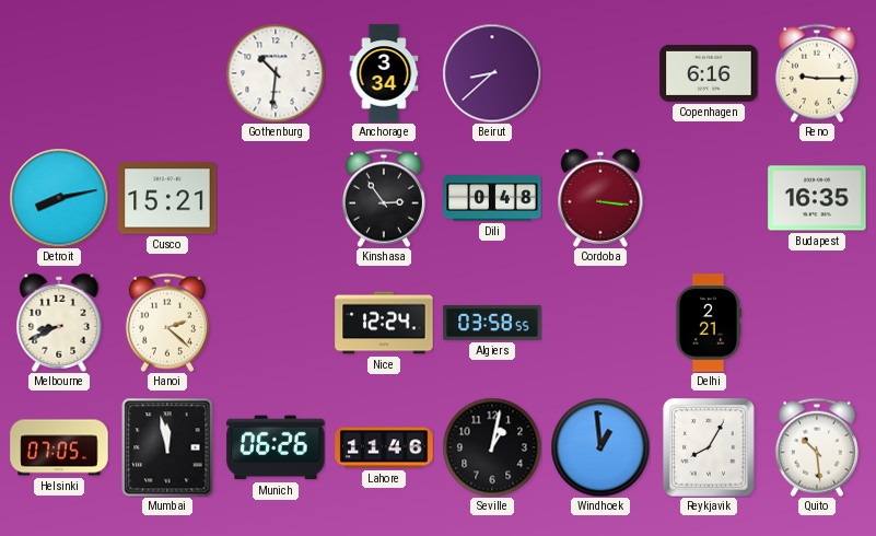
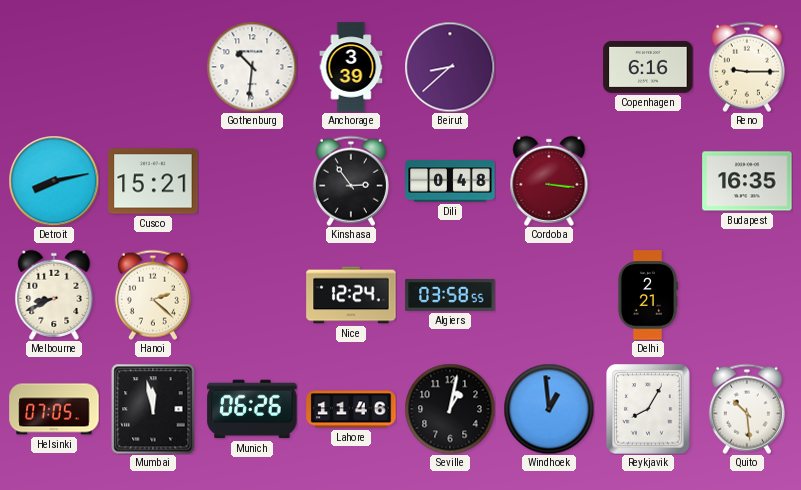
Anchorage: 3:34 -> 3:39
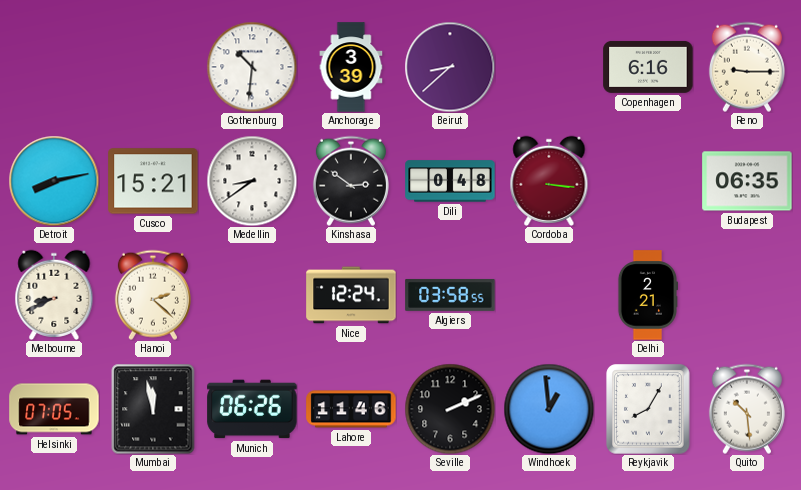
Medellin: none -> 8:39
Kinshasa: 2:54 -> 2:51
Budapest: 16:35 -> 06:35
Seville: 1:02 -> 2:11
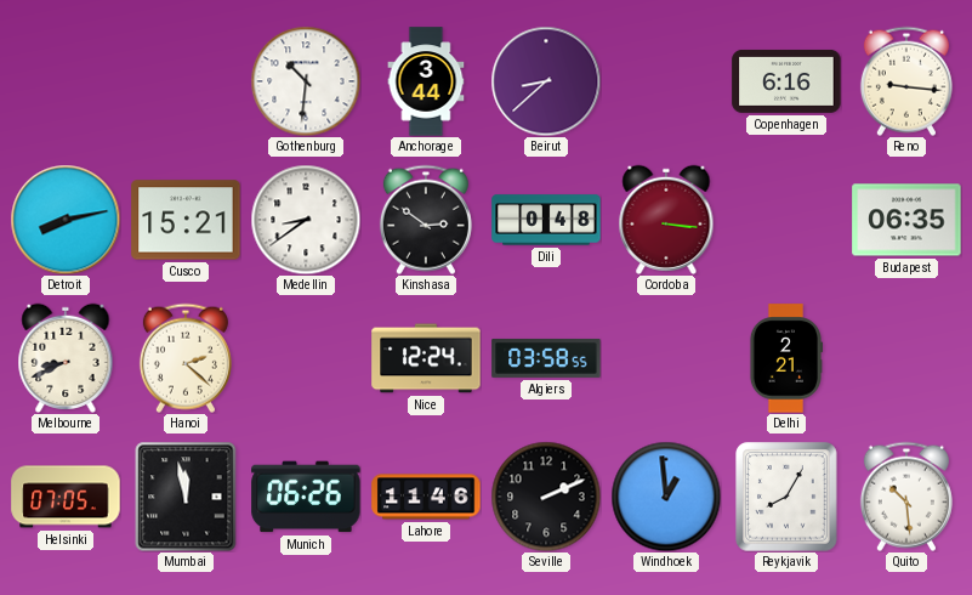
Anchorage: 3:39 -> 3:44
Reno: 9:15 -> 9:16
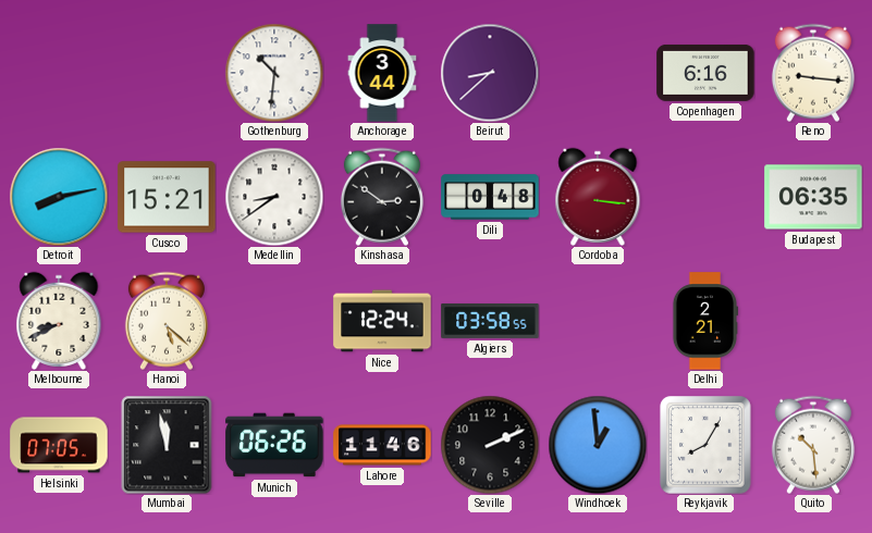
Hanoi: 2:22 -> 5:22
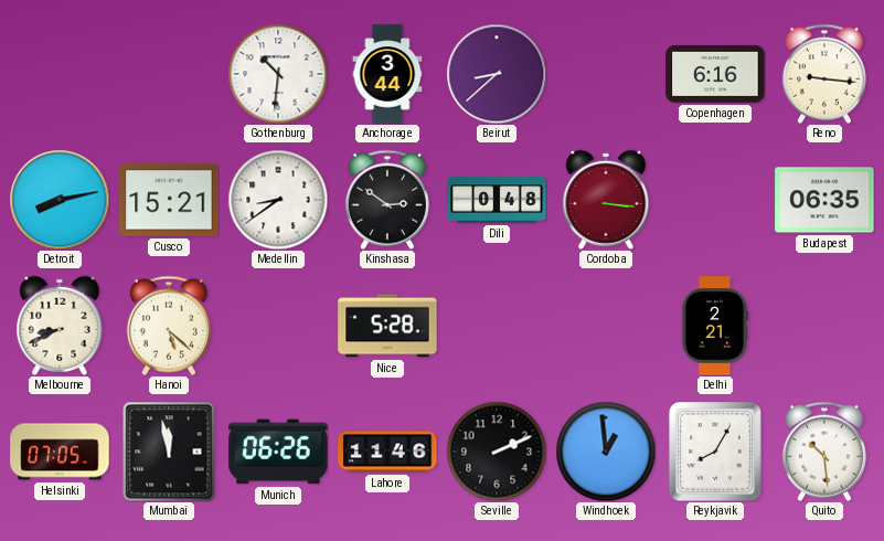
Nice: 12:24 -> 5:28
Algiers: 03:58 -> none
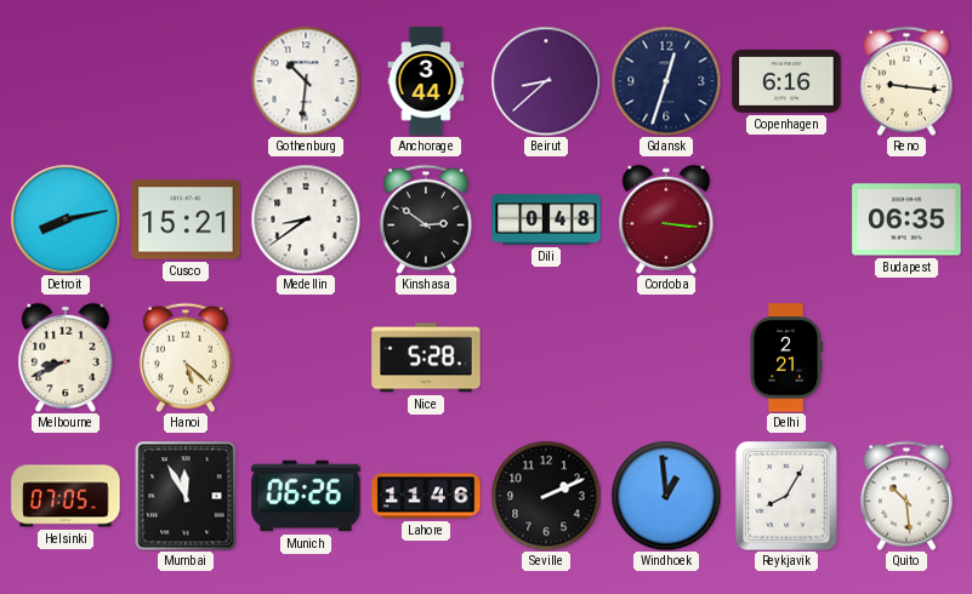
Gdansk: none -> 12:33
Mumbai: 11:58 -> 11:55
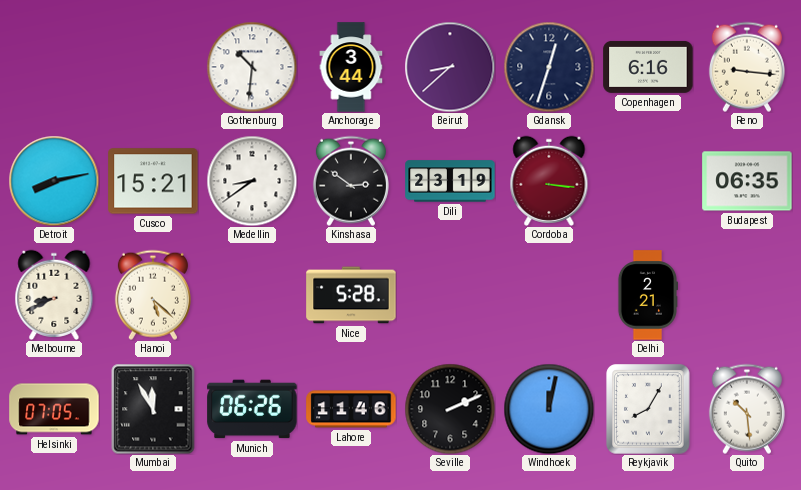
Dili: 0:48 -> 23:19
Windhoek: 12:59 -> 12:02
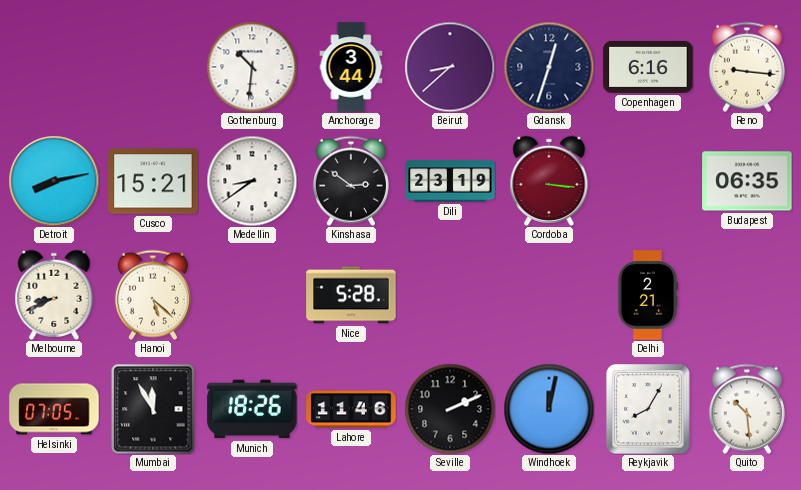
Munich: 06:26 -> 18:26
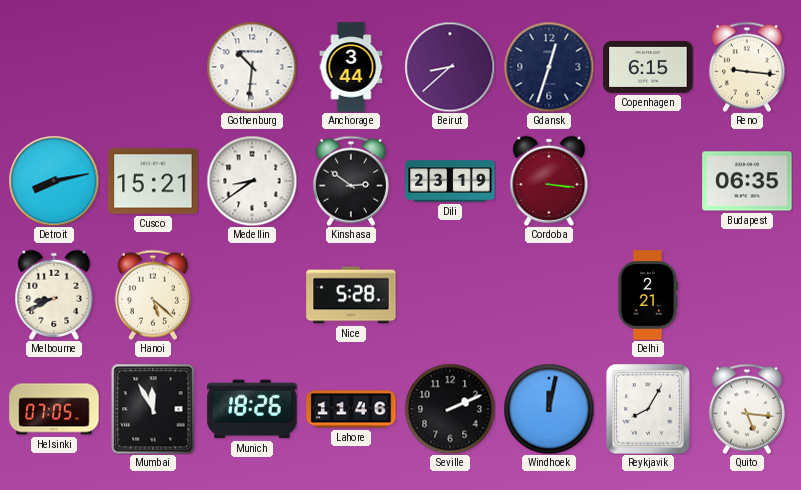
Copenhagen: 6:16 -> 6:15
Quito: 10:29 -> 5:16
